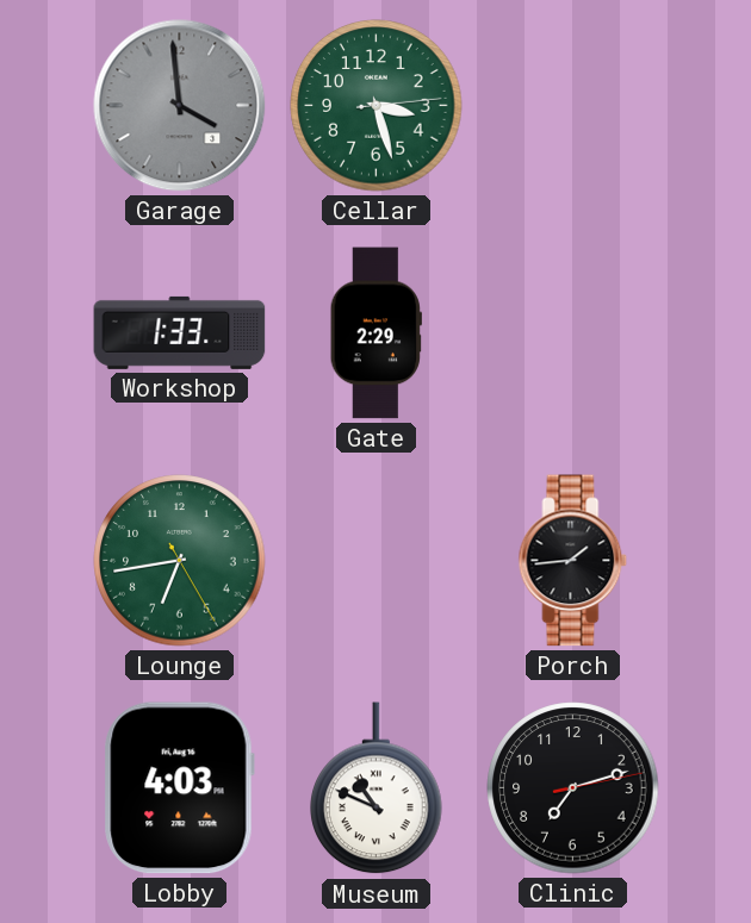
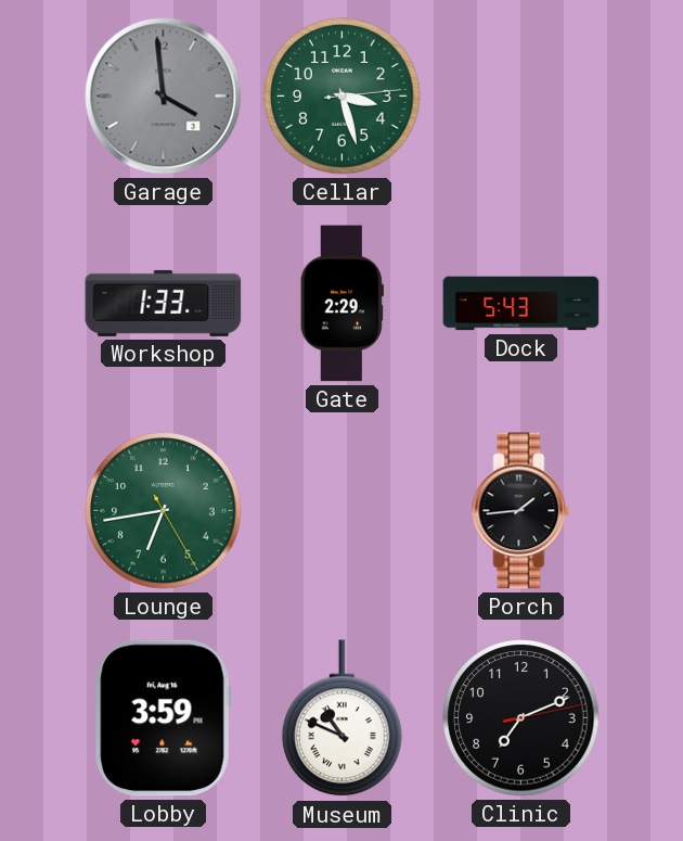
Dock: none -> 5:43
Lobby: 4:03 -> 3:59
Clinic: 7:12 -> 7:11
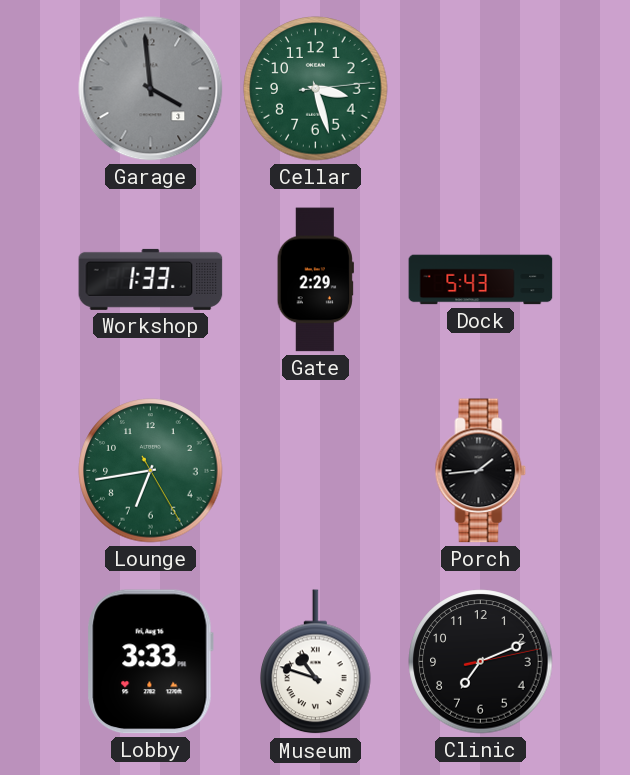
Lobby: 3:59 -> 3:33
Museum: 10:49 -> 10:48
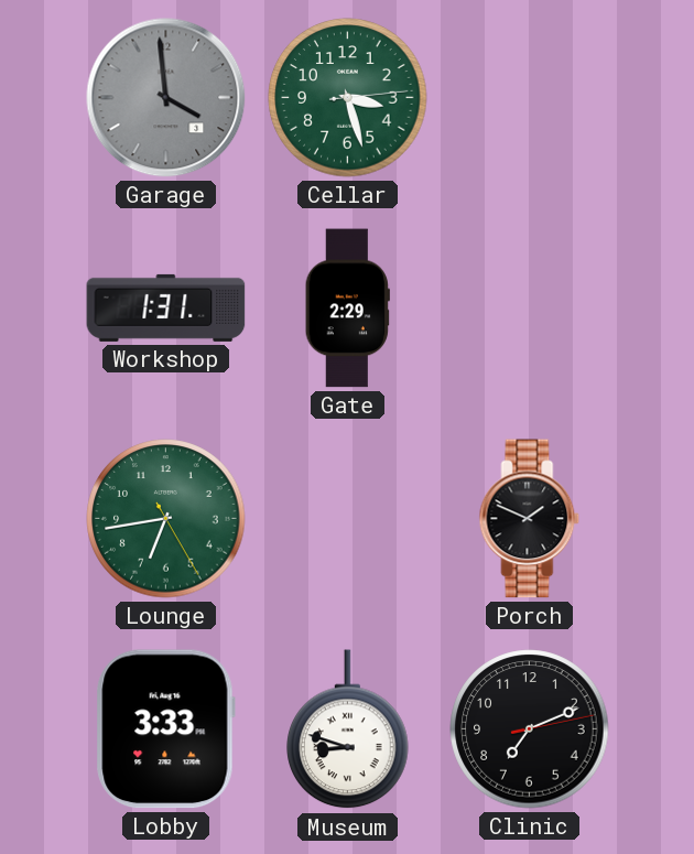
Workshop: 1:33 -> 1:31
Dock: 5:43 -> none
Porch: 1:44 -> 1:49
Museum: 10:48 -> 8:48
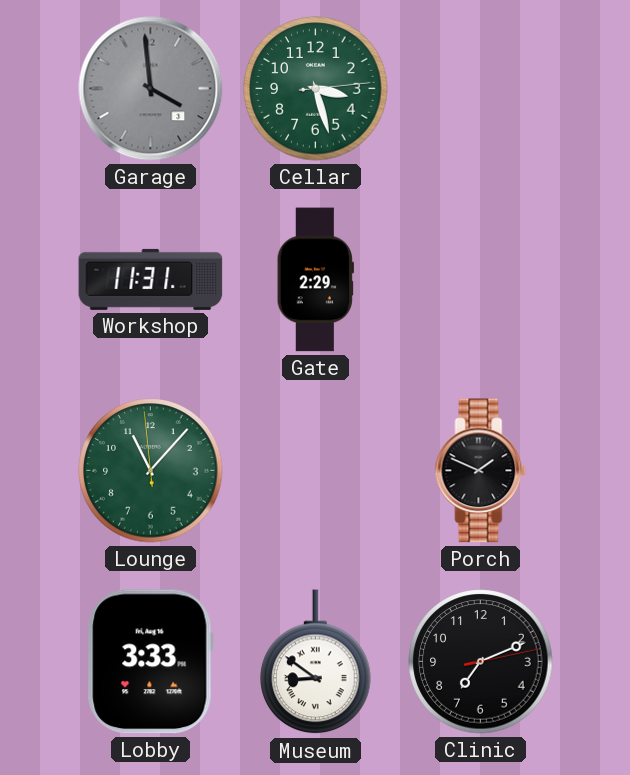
Workshop: 1:31 -> 11:31
Lounge: 6:43 -> 11:06
Museum: 8:48 -> 8:51
